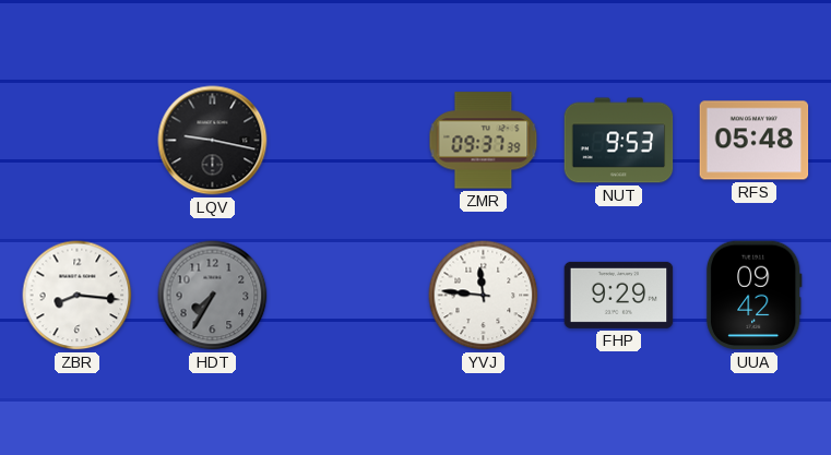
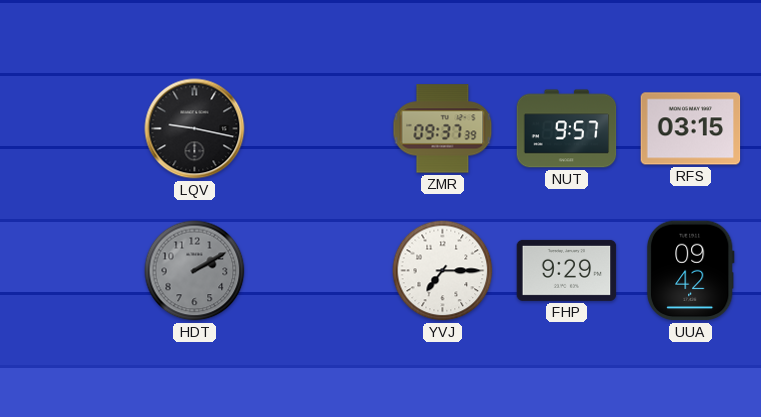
NUT: 9:53 -> 9:57
RFS: 05:48 -> 03:15
ZBR: 8:16 -> none
HDT: 7:35 -> 2:10
YVJ: 11:46 -> 7:15
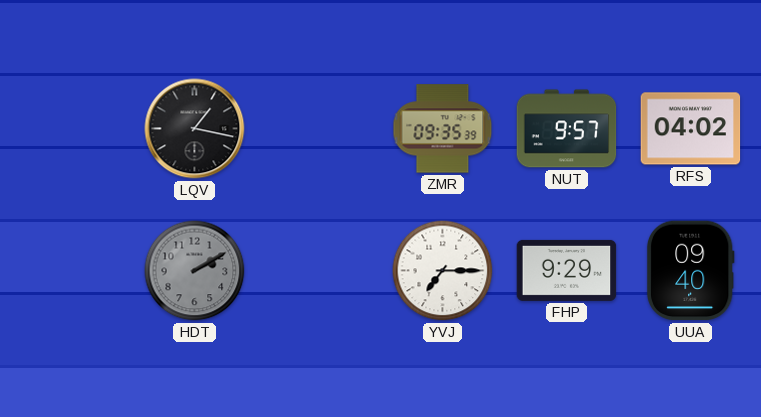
LQV: 9:17 -> 1:17
ZMR: 09:37 -> 09:35
RFS: 03:15 -> 04:02
UUA: 09:42 -> 09:40
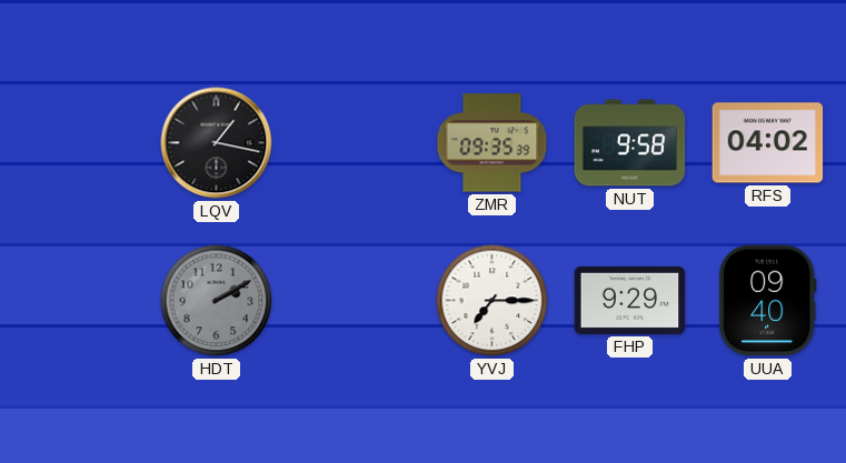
NUT: 9:57 -> 9:58
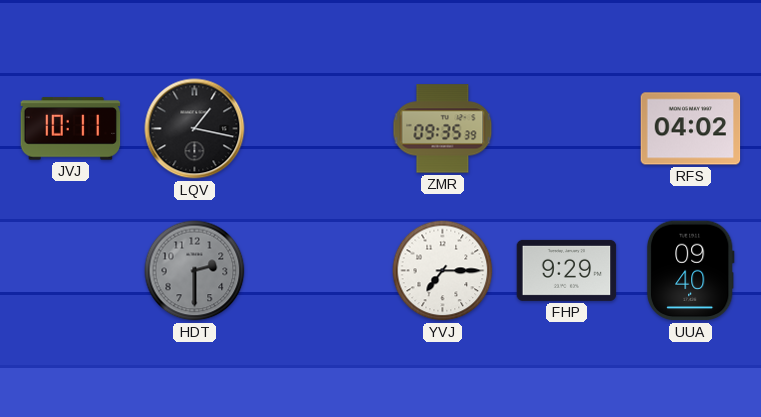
JVJ: none -> 10:11
NUT: 9:58 -> none
HDT: 2:10 -> 2:30
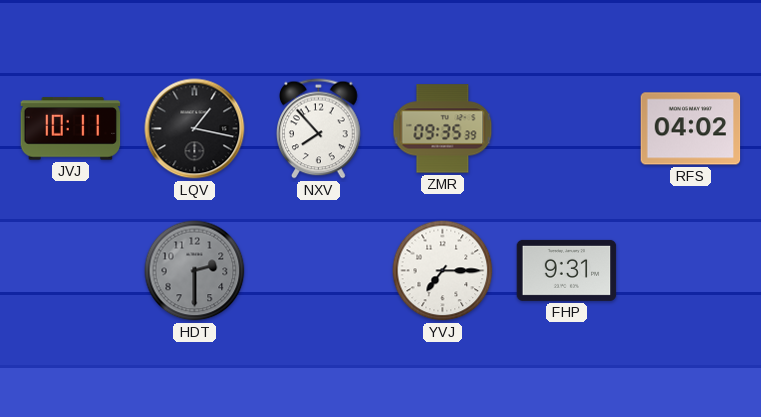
NXV: none -> 7:53
FHP: 9:29 -> 9:31
UUA: 09:40 -> none
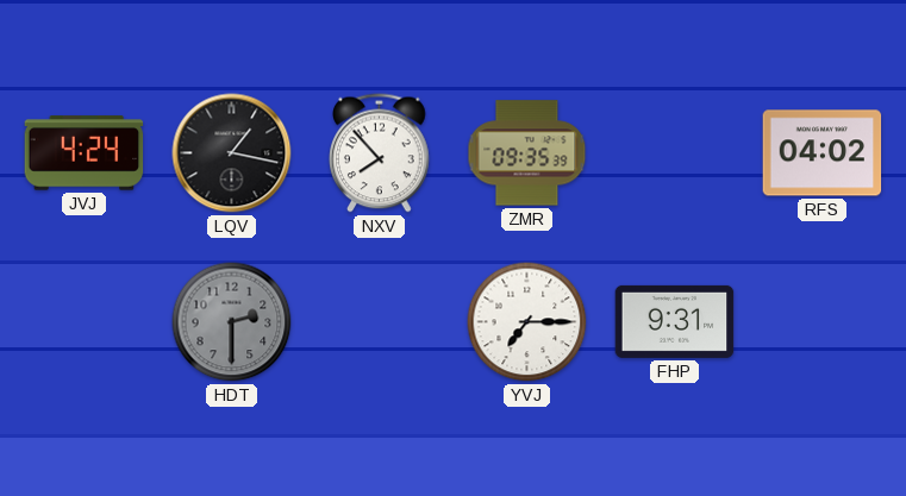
JVJ: 10:11 -> 4:24
